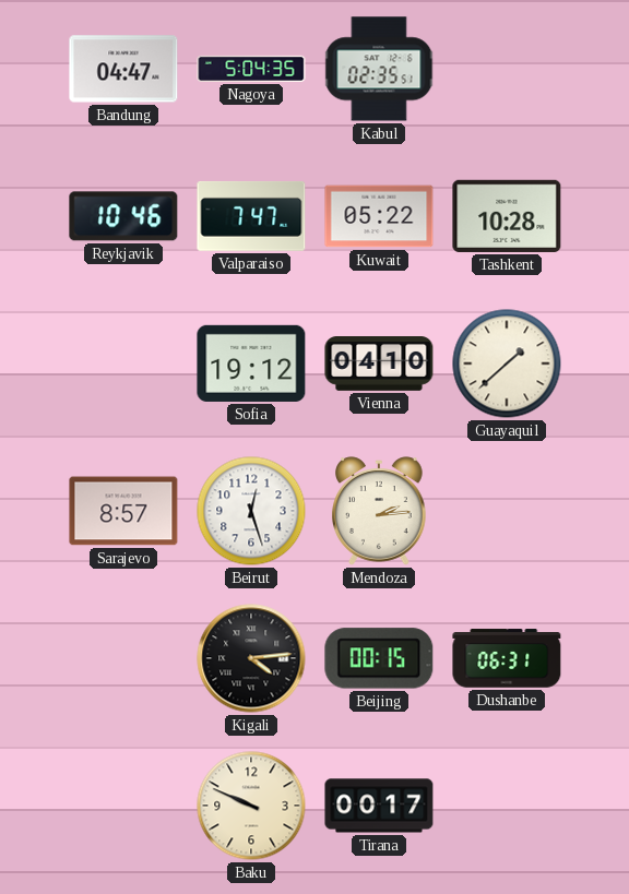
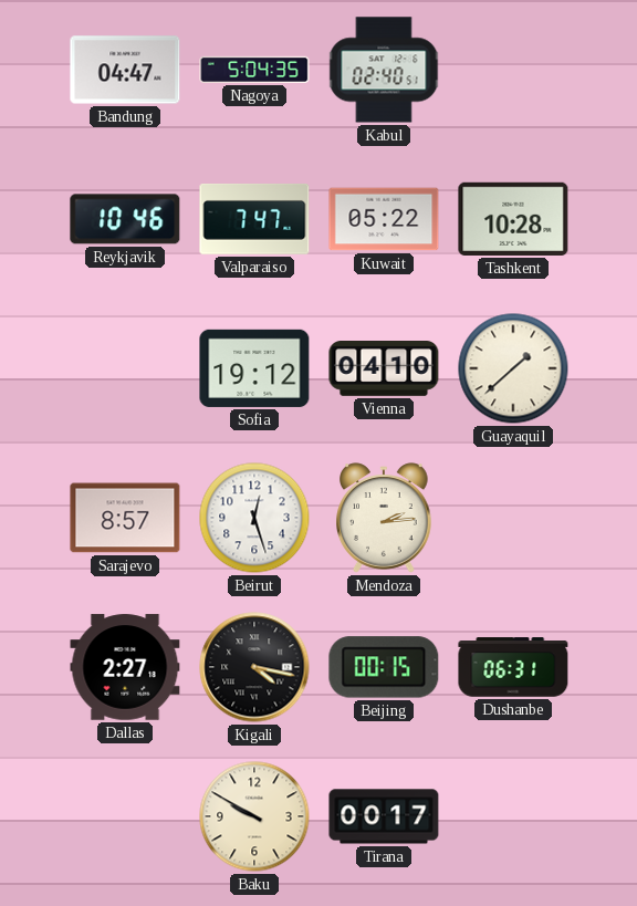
Kabul: 02:35 -> 02:40
Dallas: none -> 2:27
Kigali: 4:14 -> 4:17
Baku: 9:49 -> 9:50
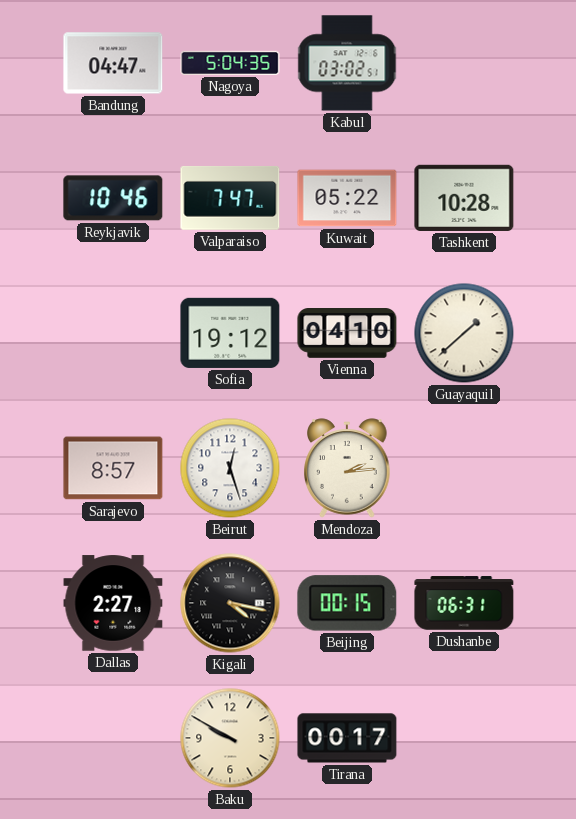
Kabul: 02:40 -> 03:02
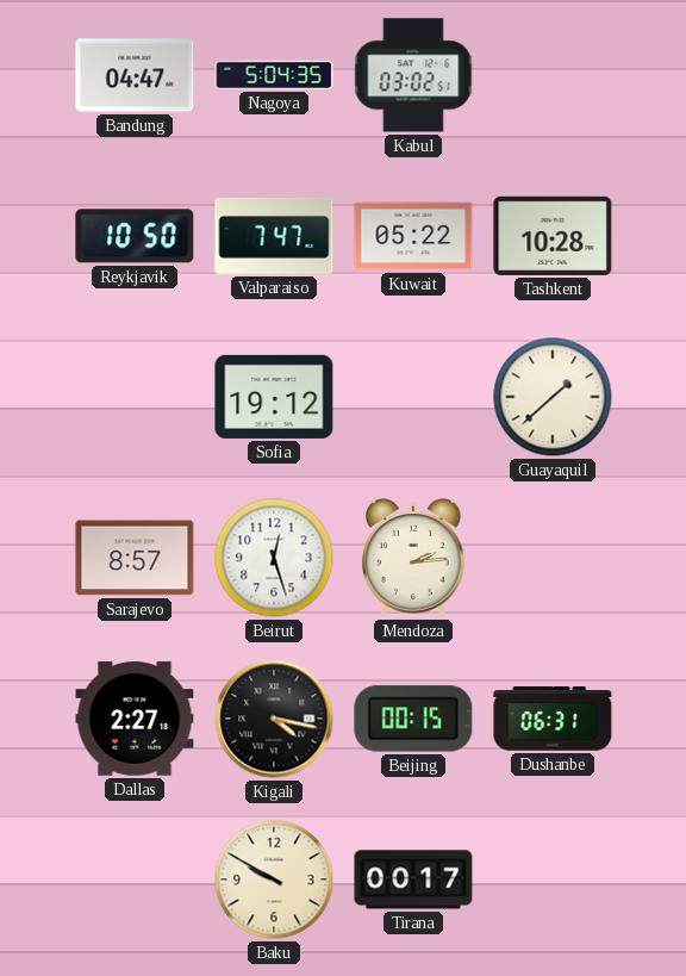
Reykjavik: 10:46 -> 10:50
Vienna: 04:10 -> none
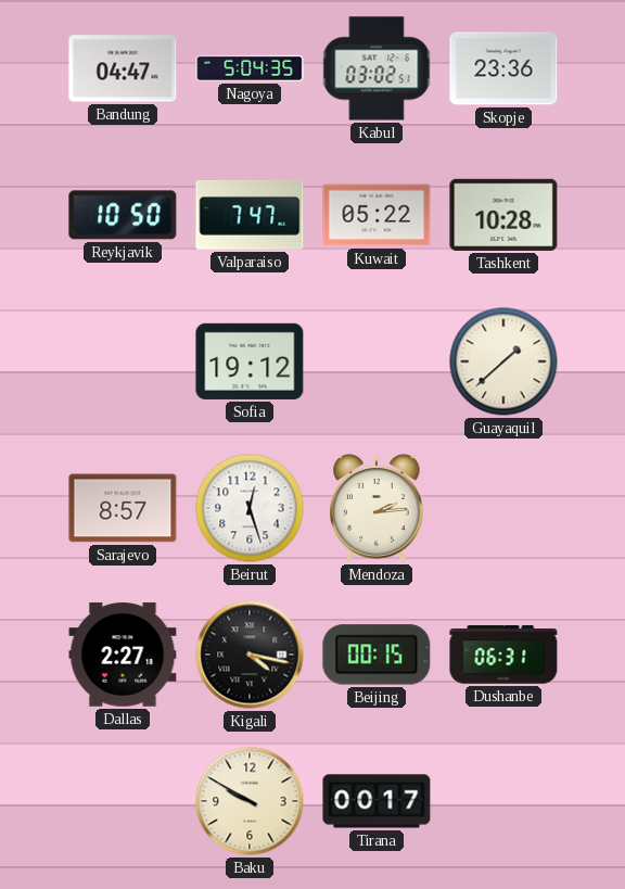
Skopje: none -> 23:36
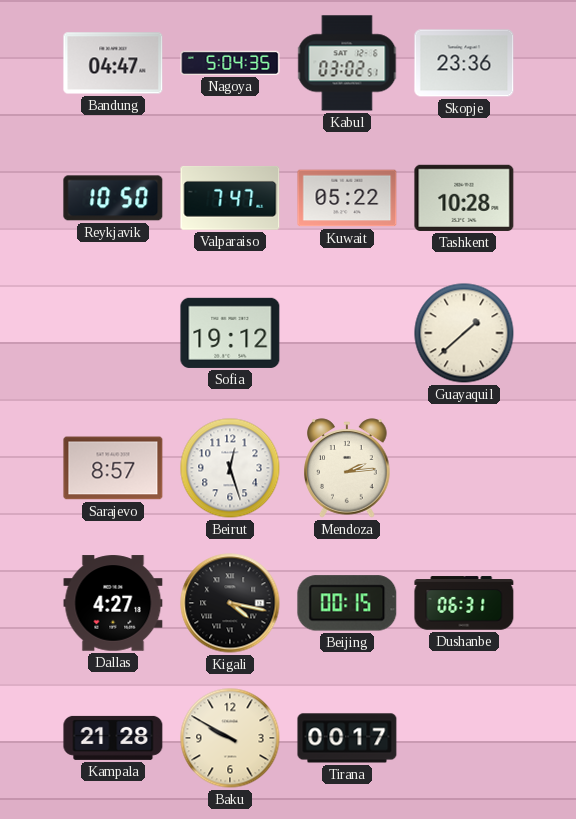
Dallas: 2:27 -> 4:27
Kampala: none -> 21:28
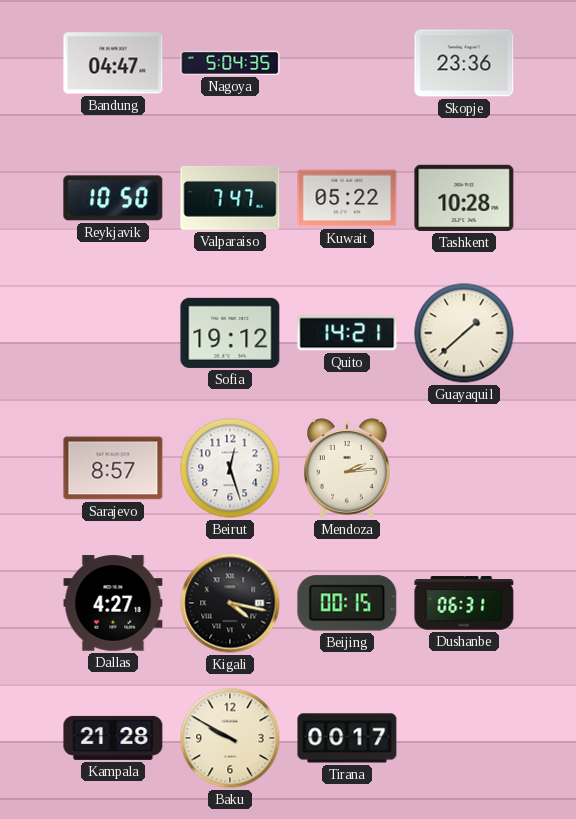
Kabul: 03:02 -> none
Quito: none -> 14:21
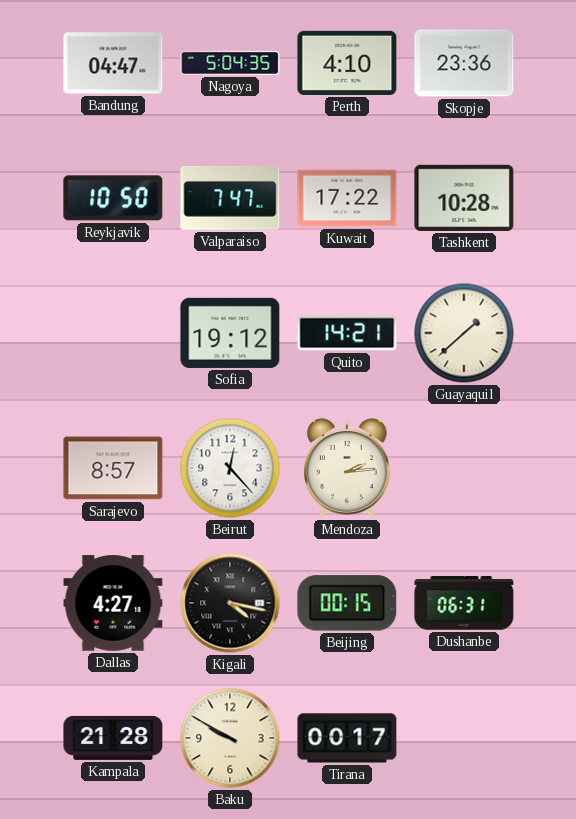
Perth: none -> 4:10
Kuwait: 05:22 -> 17:22
Beirut: 12:27 -> 12:23
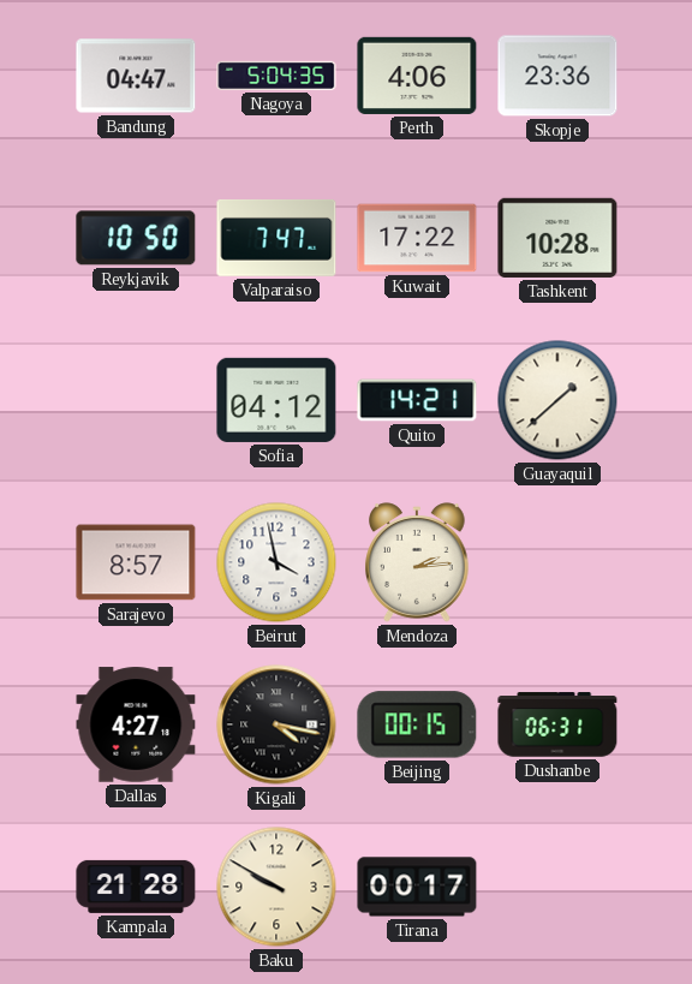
Perth: 4:10 -> 4:06
Sofia: 19:12 -> 04:12
Beirut: 12:23 -> 3:58
